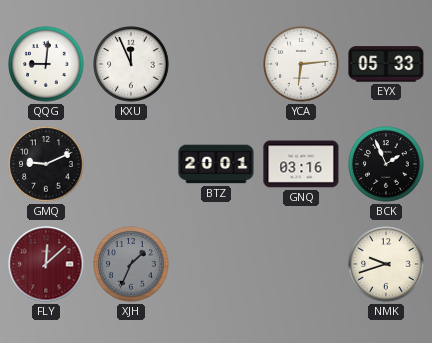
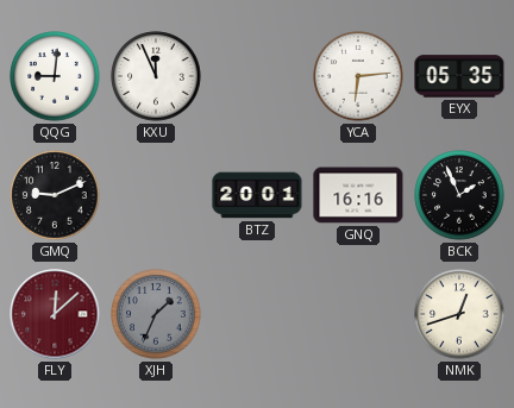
EYX: 05:33 -> 05:35
GNQ: 03:16 -> 16:16
NMK: 9:42 -> 12:42
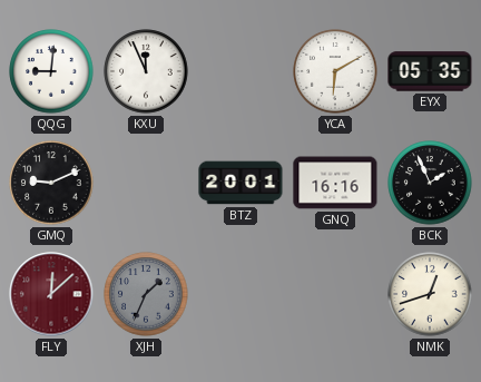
YCA: 6:14 -> 6:10
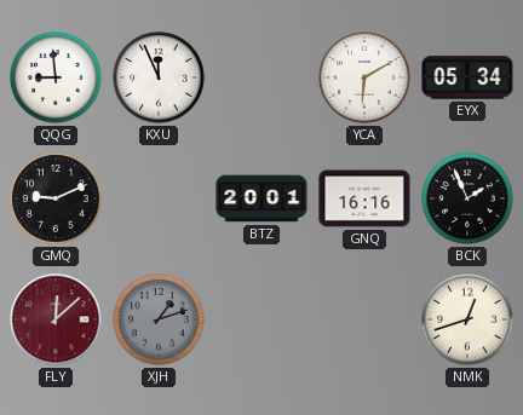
QQG: 9:01 -> 8:59
EYX: 05:35 -> 05:34
XJH: 1:34 -> 1:12
